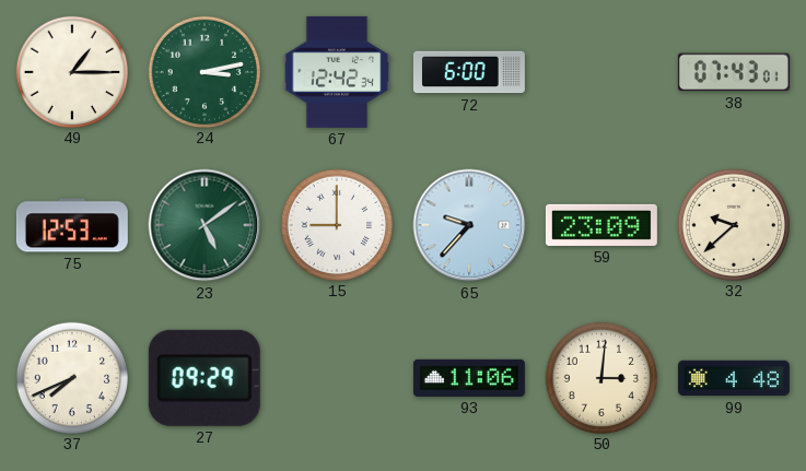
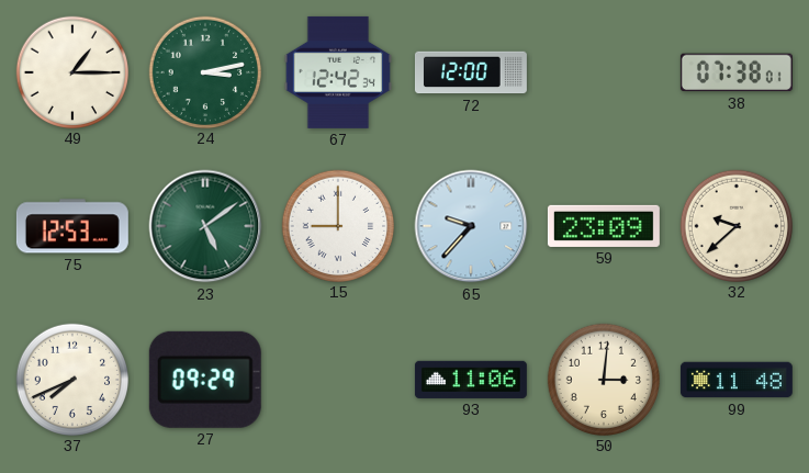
72: 6:00 -> 12:00
38: 07:43 -> 07:38
99: 4:48 -> 11:48
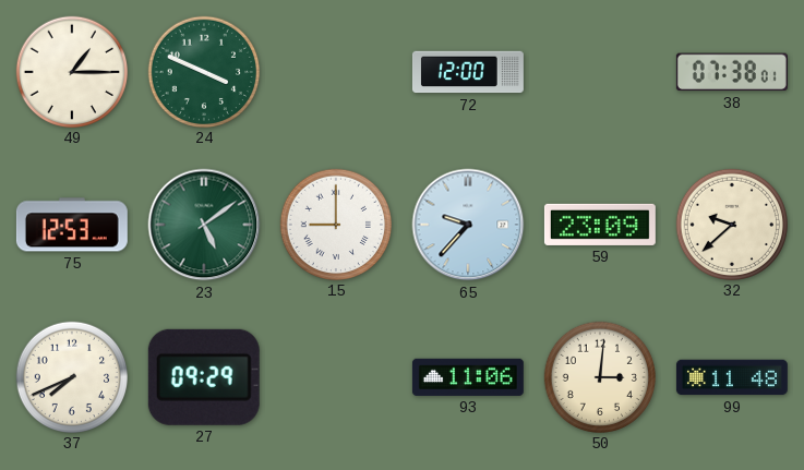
24: 3:13 -> 3:49
67: 12:42 -> none
